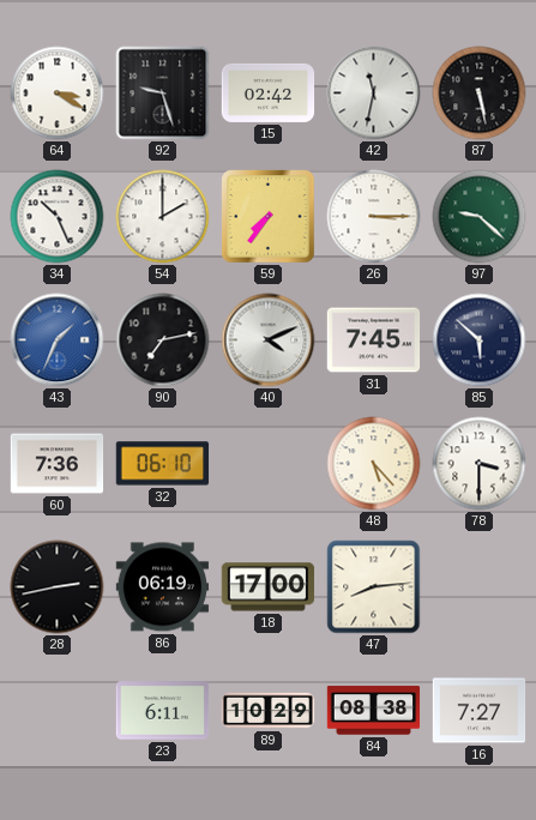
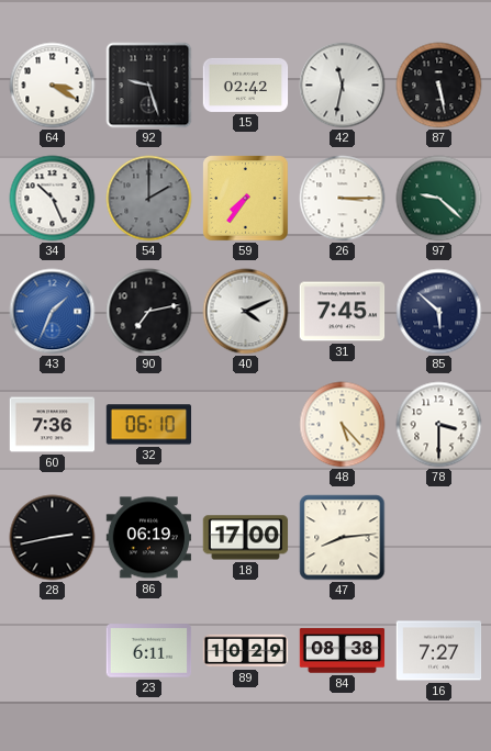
54 dial: white -> grey
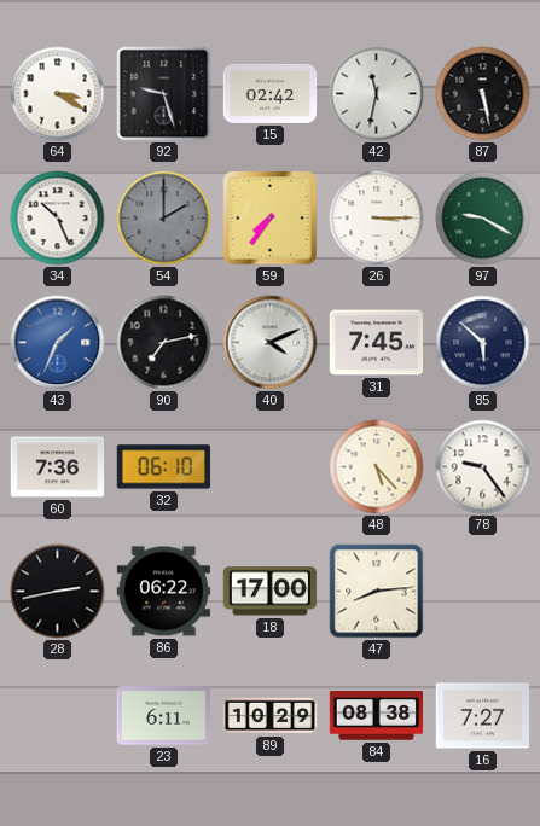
97: 9:22 -> 9:20
78: 3:30 -> 9:24
86: 06:19 -> 06:22
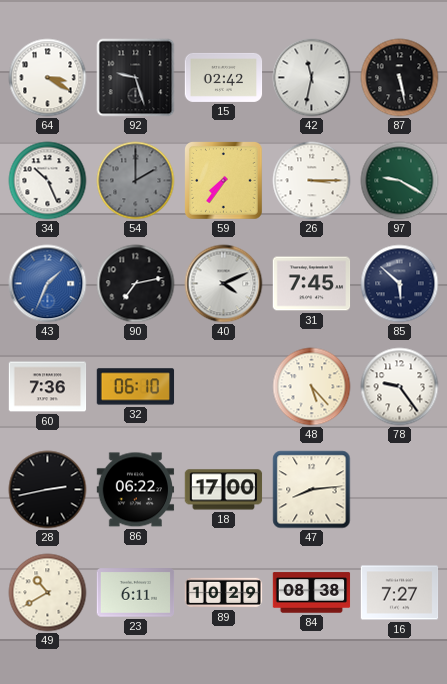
49: none -> 10:40
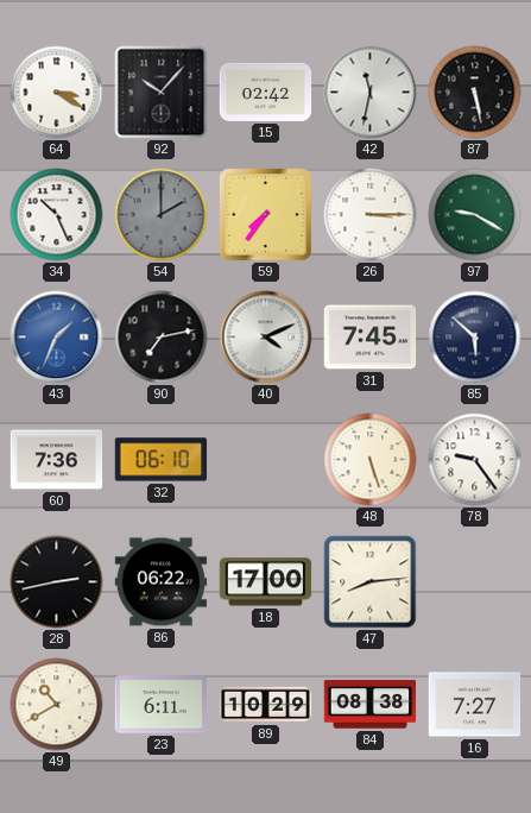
92: 9:27 -> 10:07
48: 5:23 -> 5:27
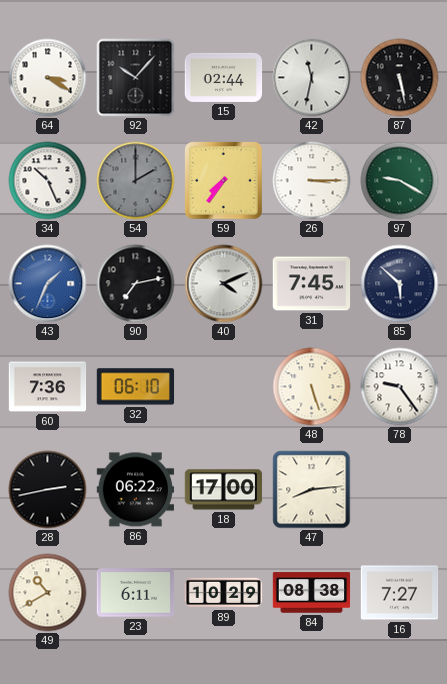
15: 02:42 -> 02:44
